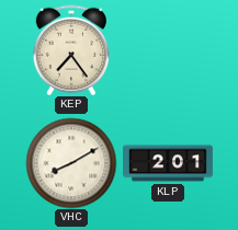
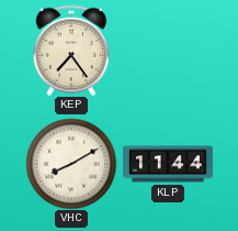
KLP: 2:01 -> 11:44
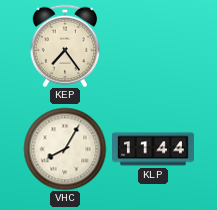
VHC: 8:10 -> 8:05
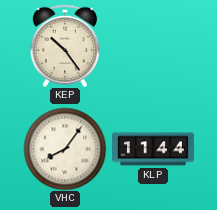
KEP: 7:24 -> 10:24
VHC: 8:05 -> 8:06
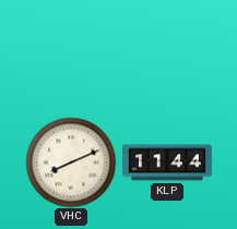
KEP: 10:24 -> none
VHC: 8:06 -> 8:11
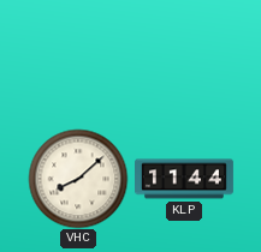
VHC: 8:11 -> 8:08
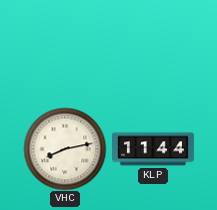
VHC: 8:08 -> 8:13
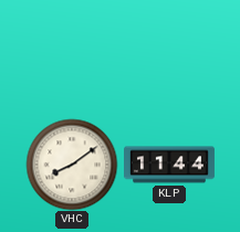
VHC: 8:13 -> 8:09
